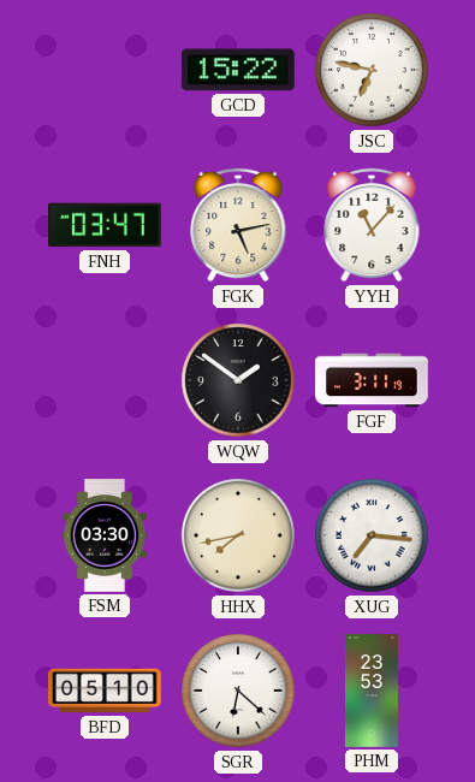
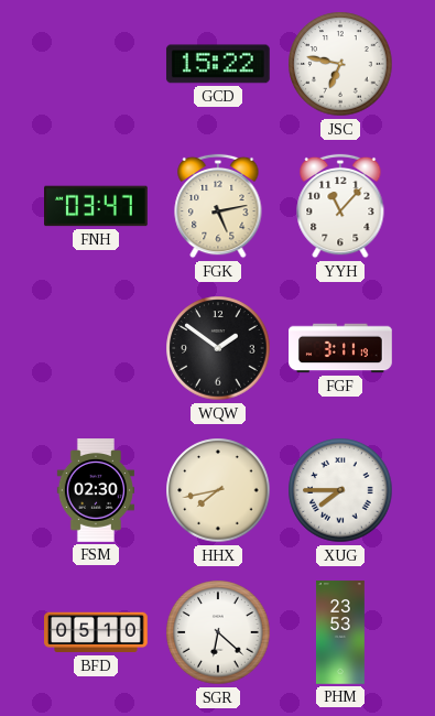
FSM: 03:30 -> 02:30
XUG: 7:16 -> 7:45
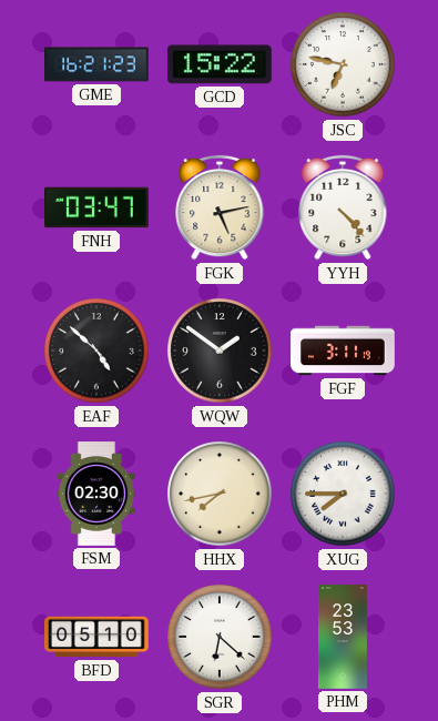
GME: none -> 16:21
YYH: 11:07 -> 4:23
EAF: none -> 4:52
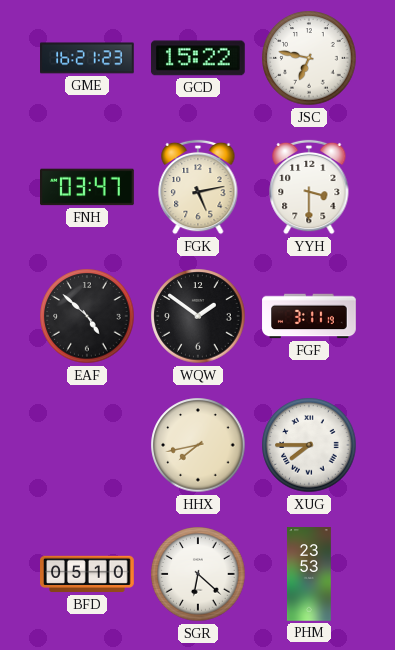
YYH: 4:23 -> 3:30
FSM: 02:30 -> none
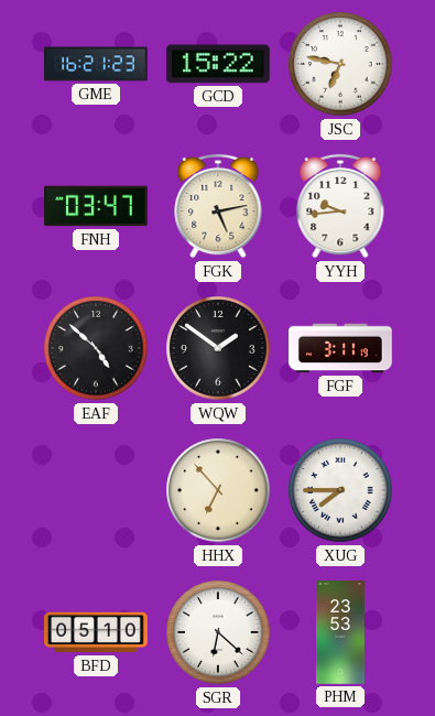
YYH: 3:30 -> 9:44
HHX: 7:43 -> 6:53
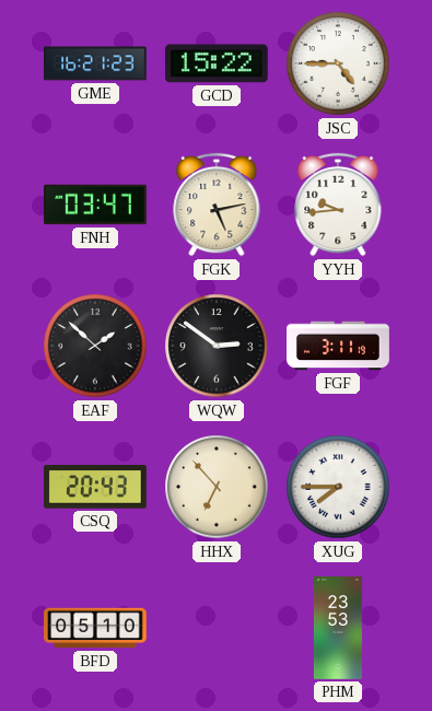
JSC: 6:47 -> 4:45
EAF: 4:52 -> 1:52
WQW: 1:51 -> 2:51
CSQ: none -> 20:43
SGR: 6:22 -> none
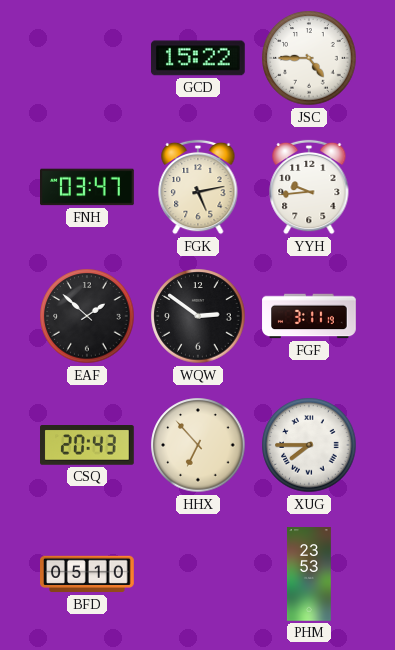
GME: 16:21 -> none
